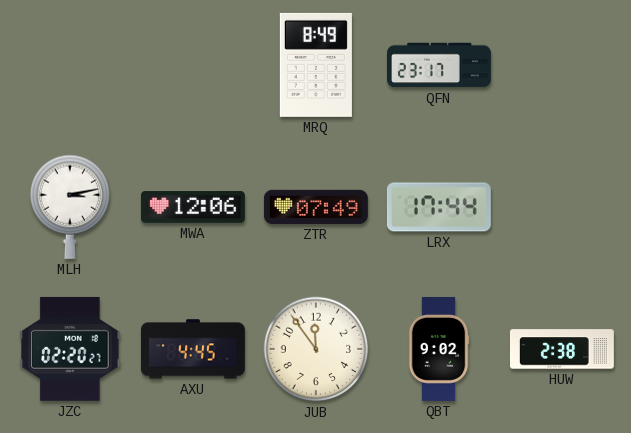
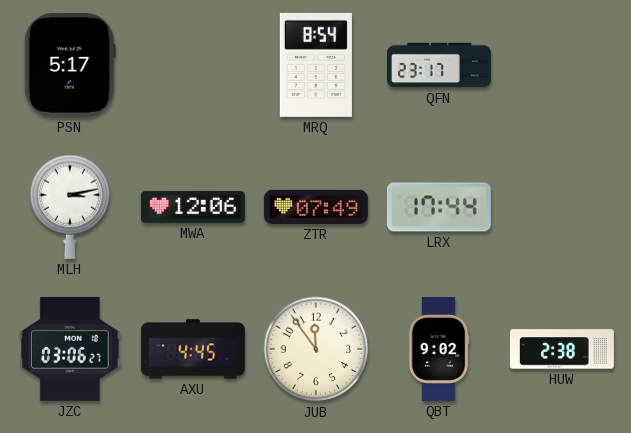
PSN: none -> 5:17
MRQ: 8:49 -> 8:54
JZC: 02:20 -> 03:06
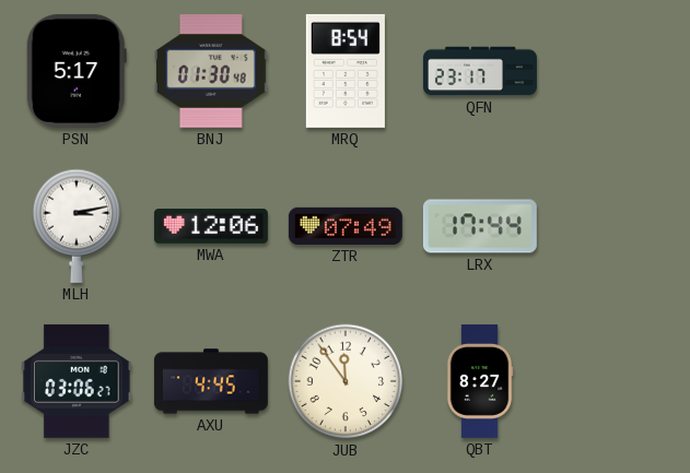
BNJ: none -> 01:30
QBT: 9:02 -> 8:27
HUW: 2:38 -> none
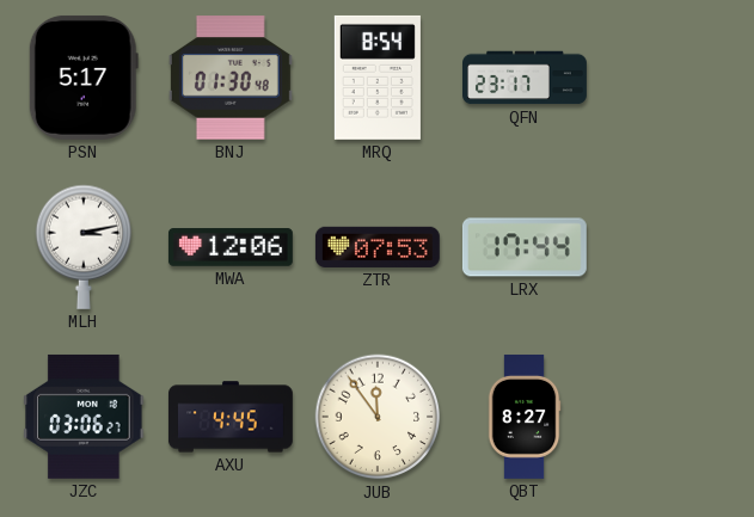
ZTR: 07:49 -> 07:53
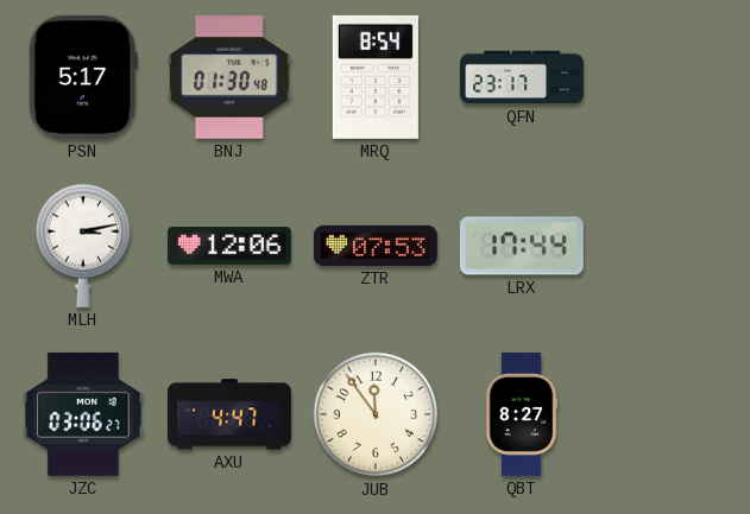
AXU: 4:45 -> 4:47
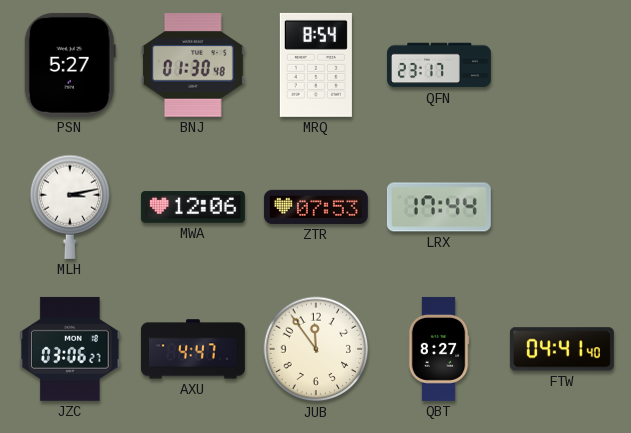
PSN: 5:17 -> 5:27
FTW: none -> 04:41
